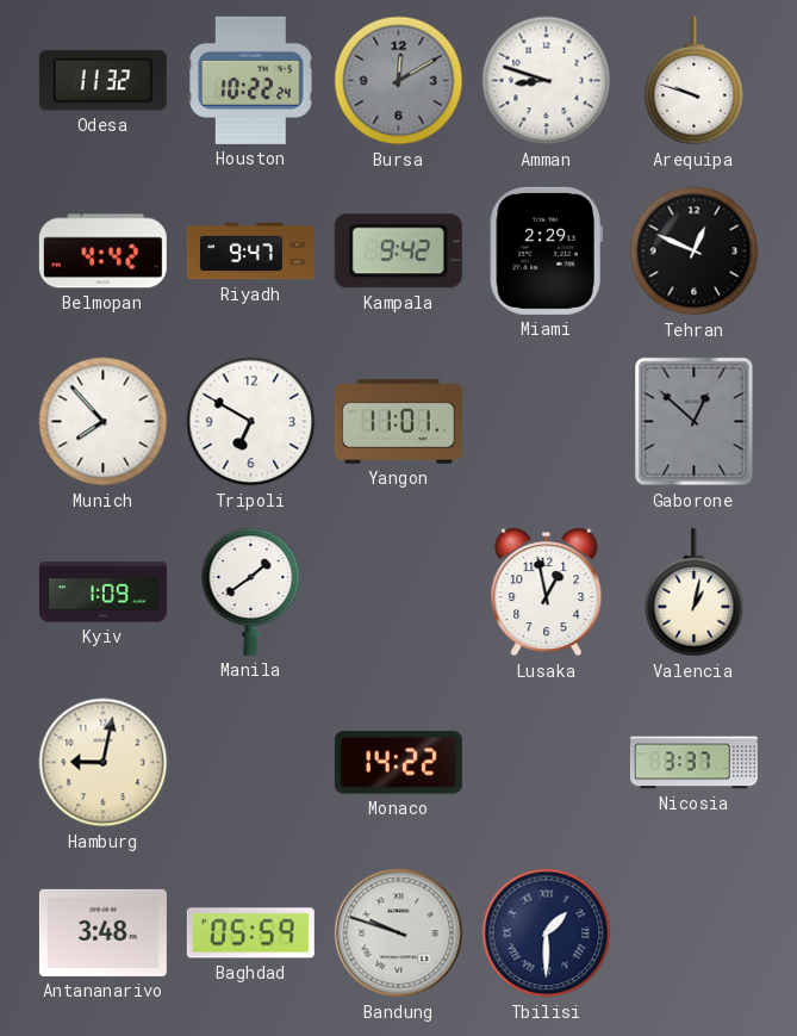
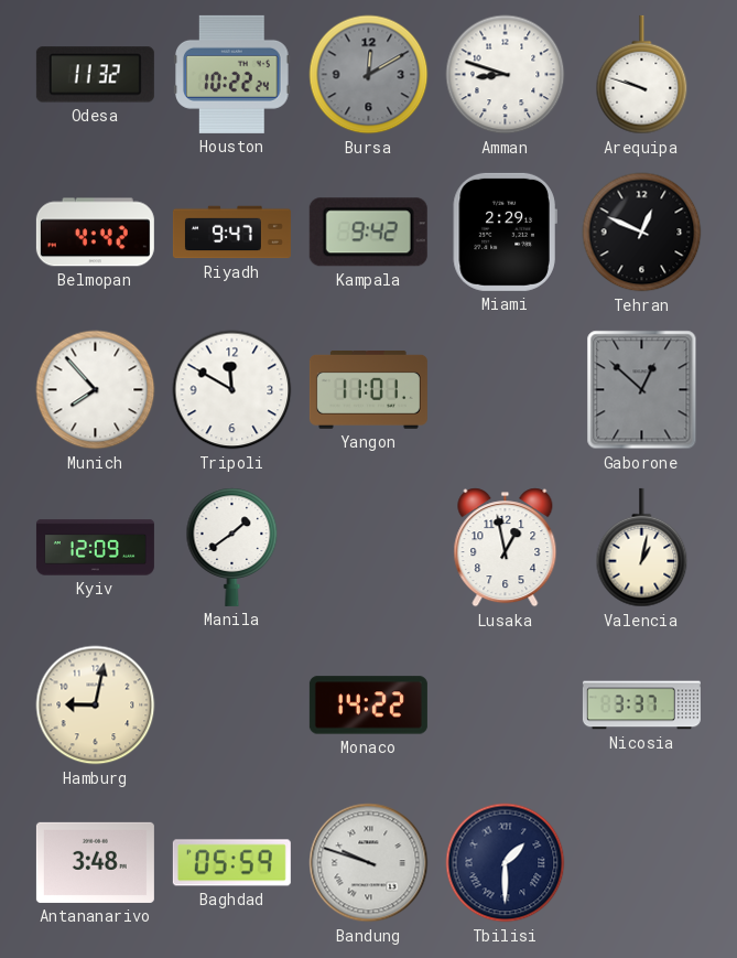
Tripoli: 6:50 -> 11:50
Kyiv: 1:09 -> 12:09
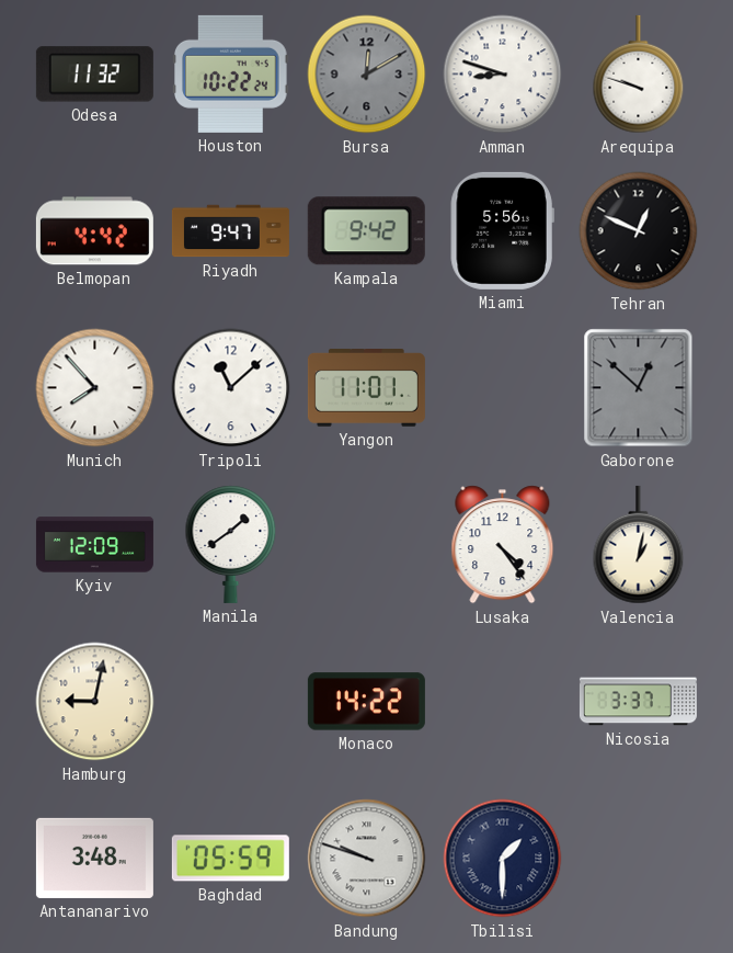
Miami: 2:29 -> 5:56
Tripoli: 11:50 -> 11:08
Lusaka: 12:58 -> 4:24
